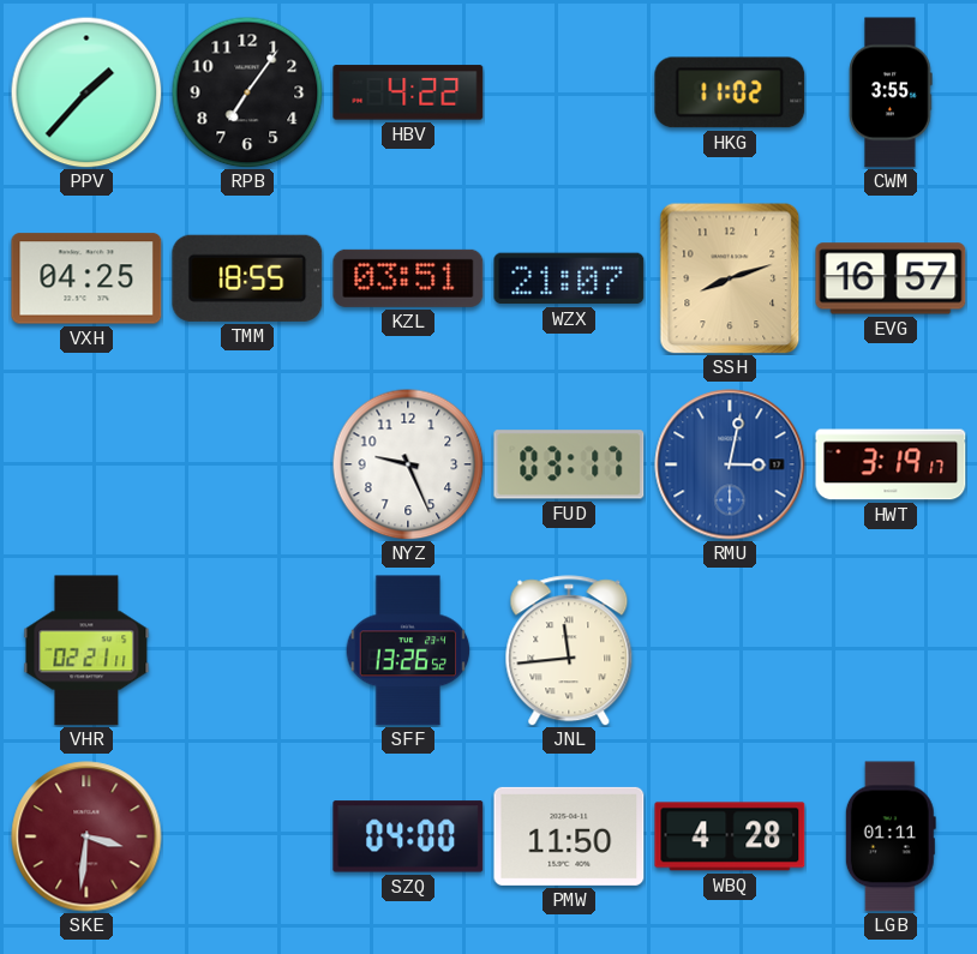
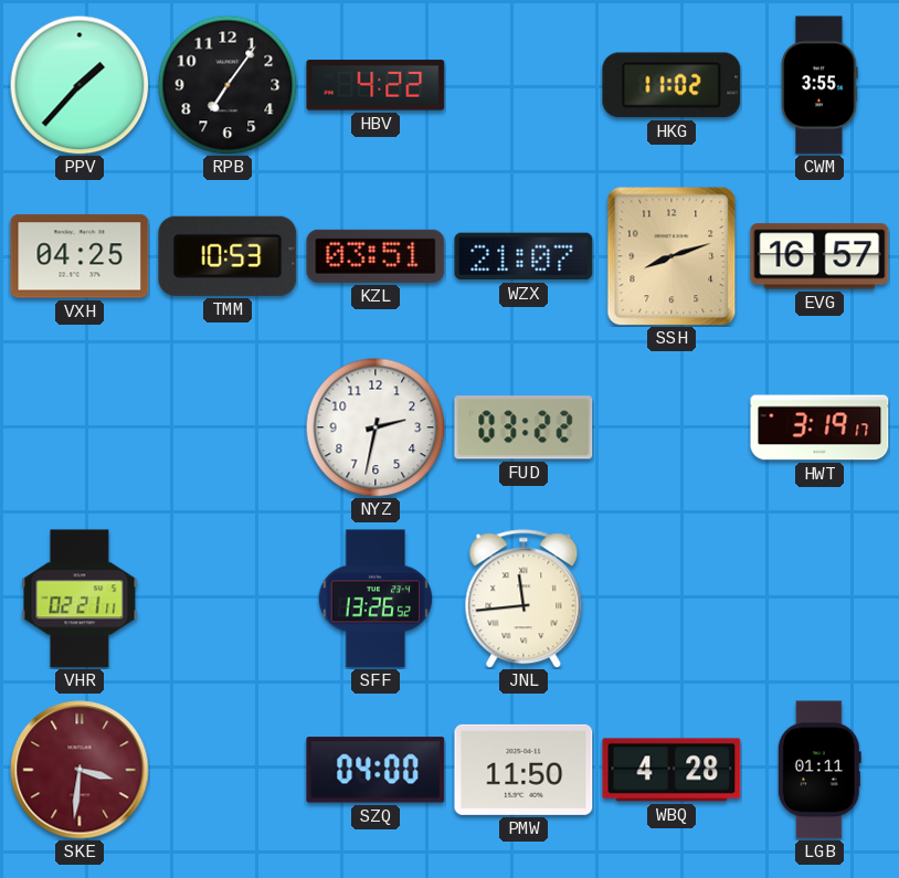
TMM: 18:55 -> 10:53
NYZ: 9:26 -> 2:32
FUD: 03:17 -> 03:22
RMU: 3:02 -> none
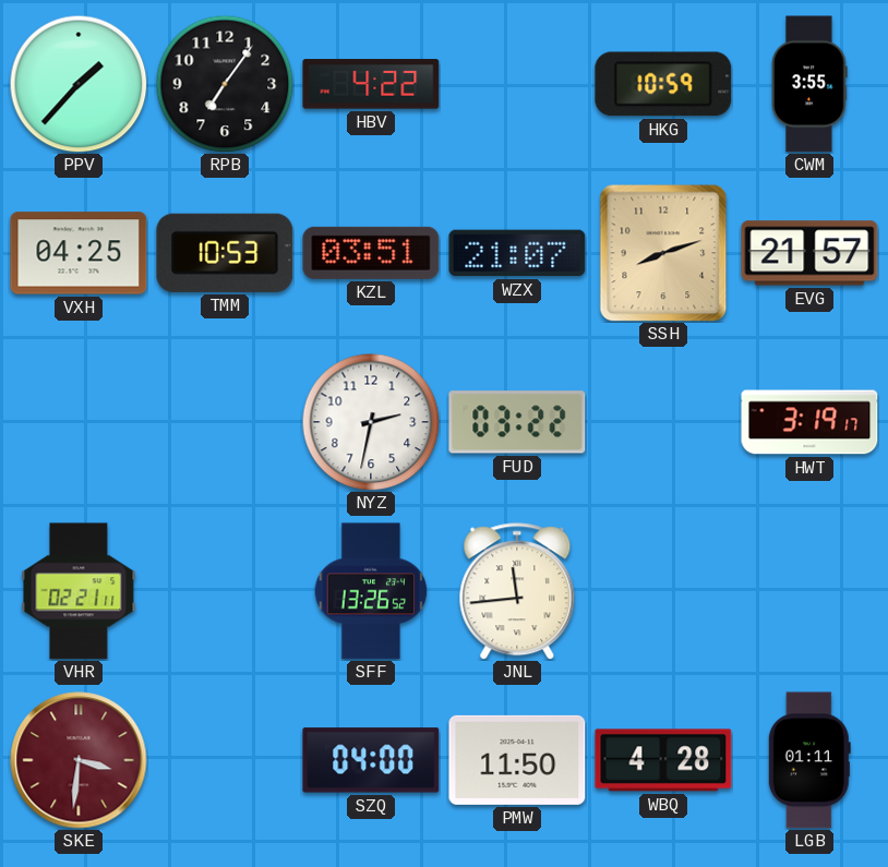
HKG: 11:02 -> 10:59
EVG: 16:57 -> 21:57
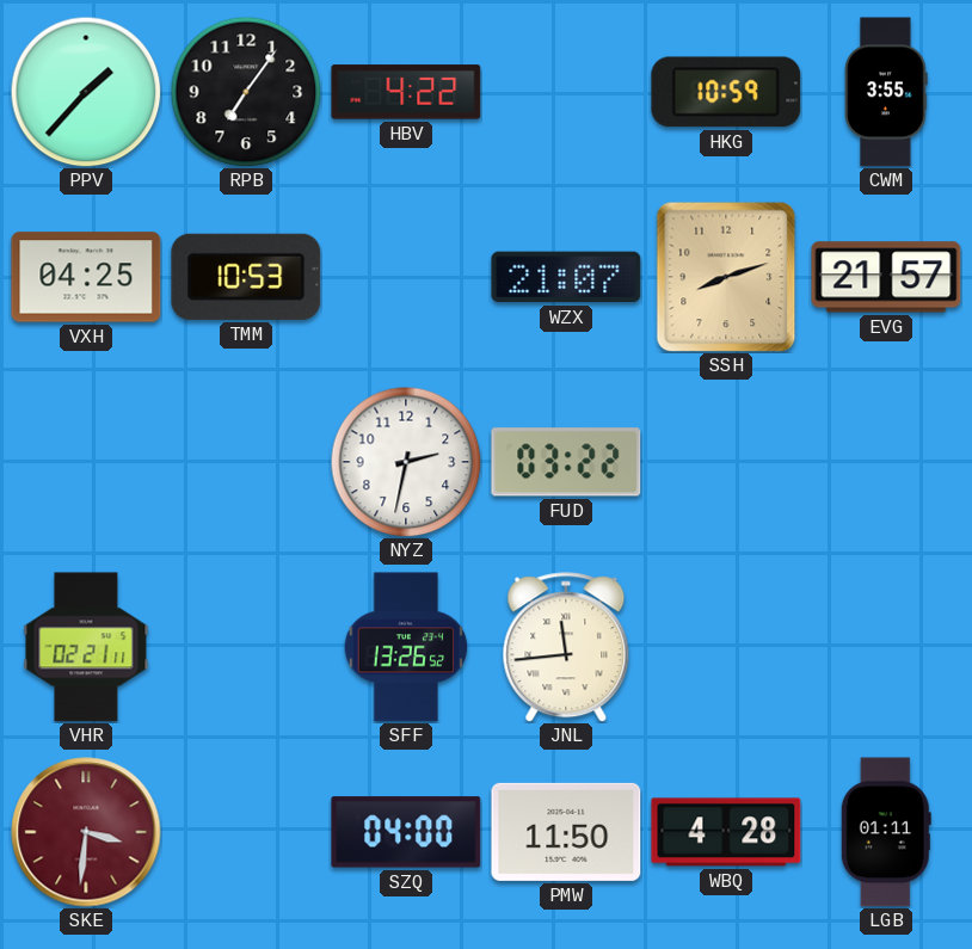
KZL: 03:51 -> none
HWT: 3:19 -> none
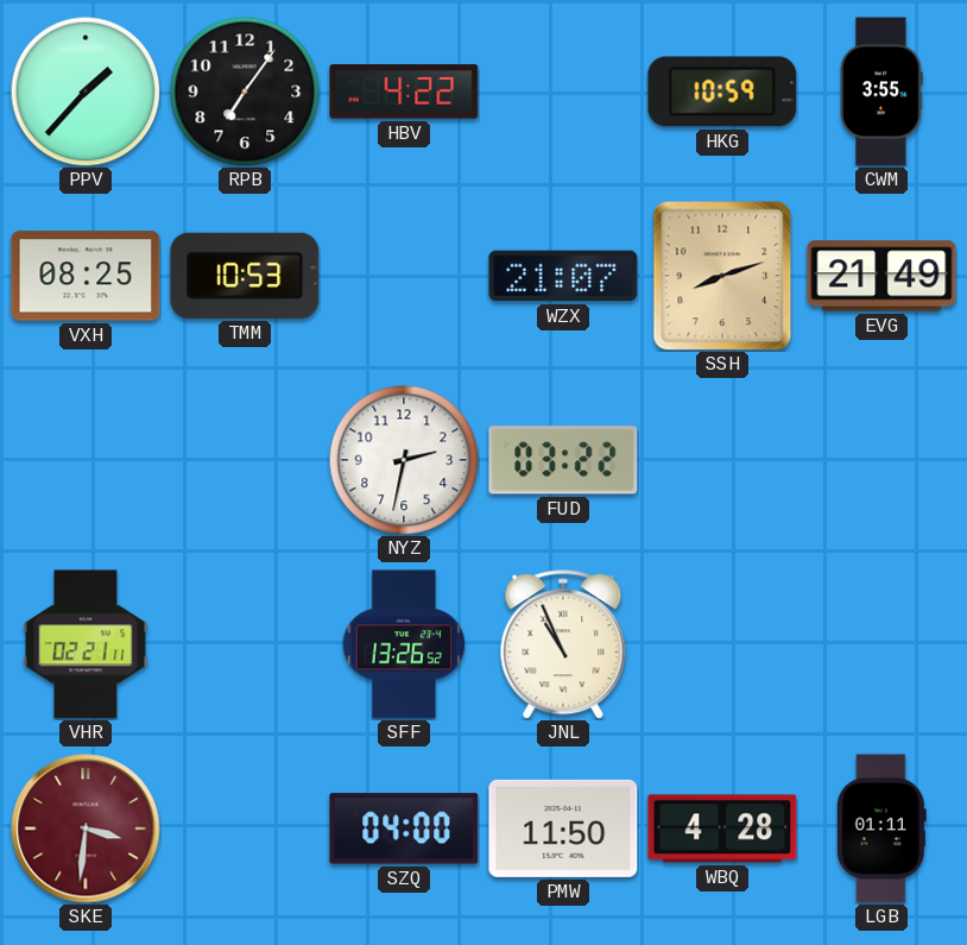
VXH: 04:25 -> 08:25
EVG: 21:57 -> 21:49
JNL: 11:44 -> 10:56
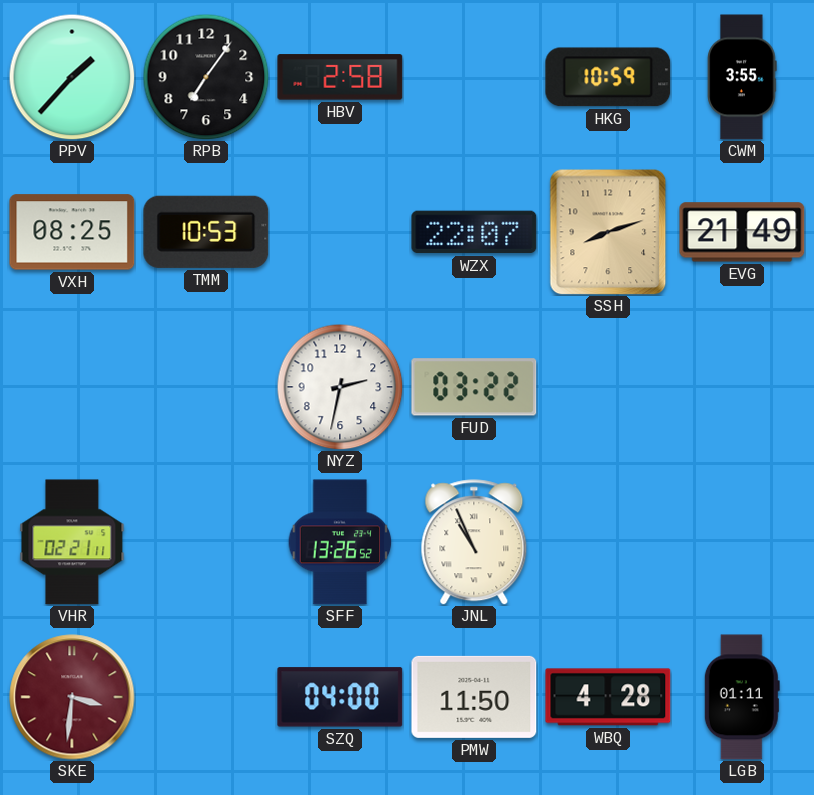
HBV: 4:22 -> 2:58
WZX: 21:07 -> 22:07
